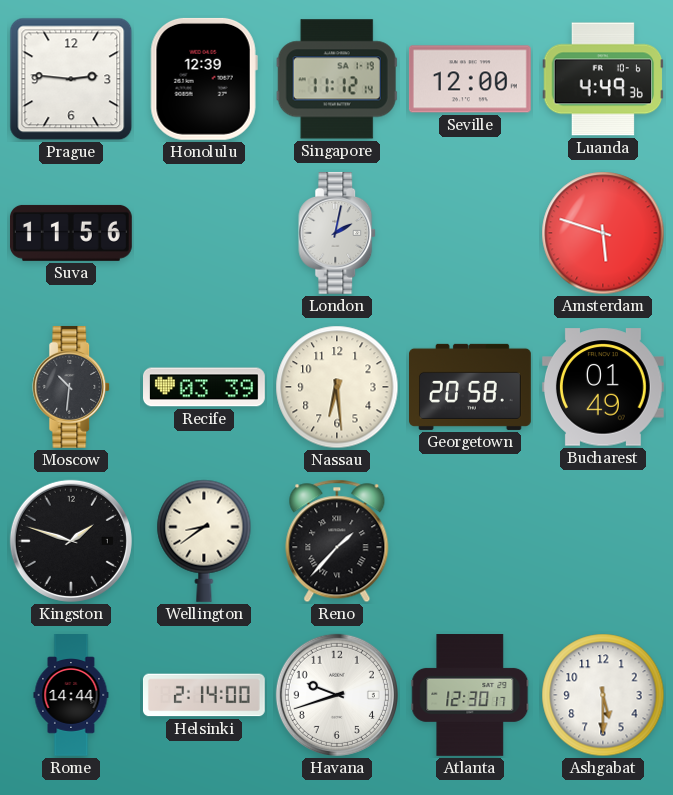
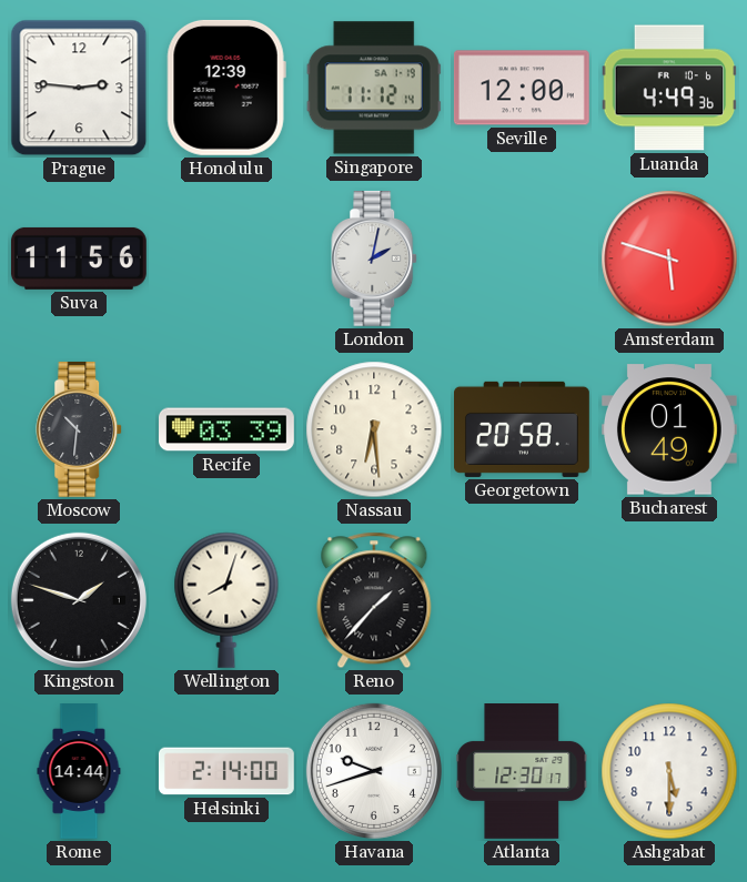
Wellington: 8:39 -> 8:03
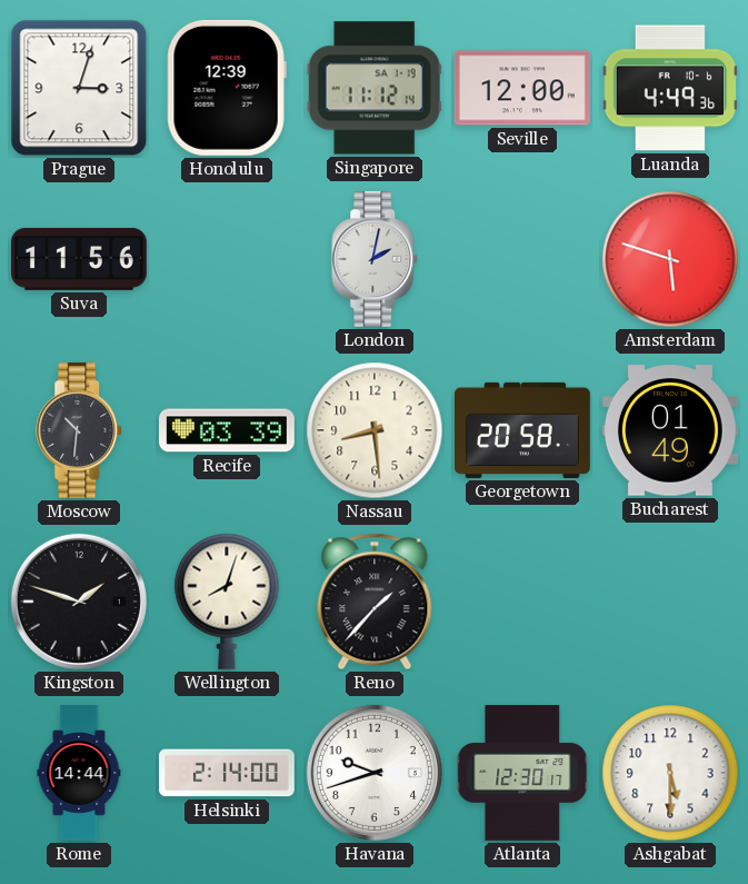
Prague: 2:46 -> 3:03
Nassau: 6:29 -> 8:29
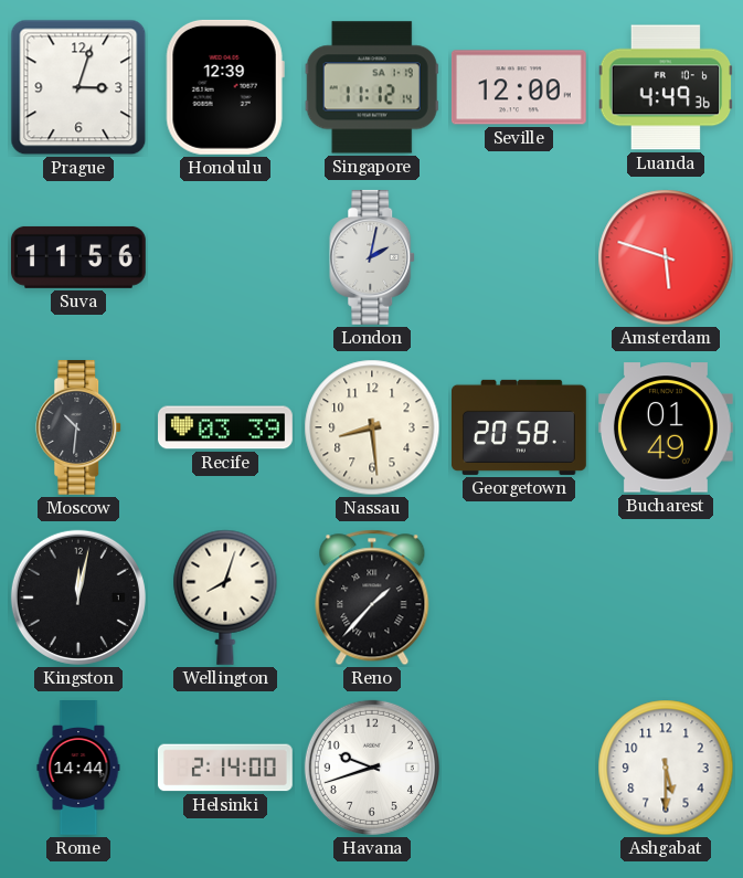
Kingston: 1:48 -> 12:02
Atlanta: 12:30 -> none
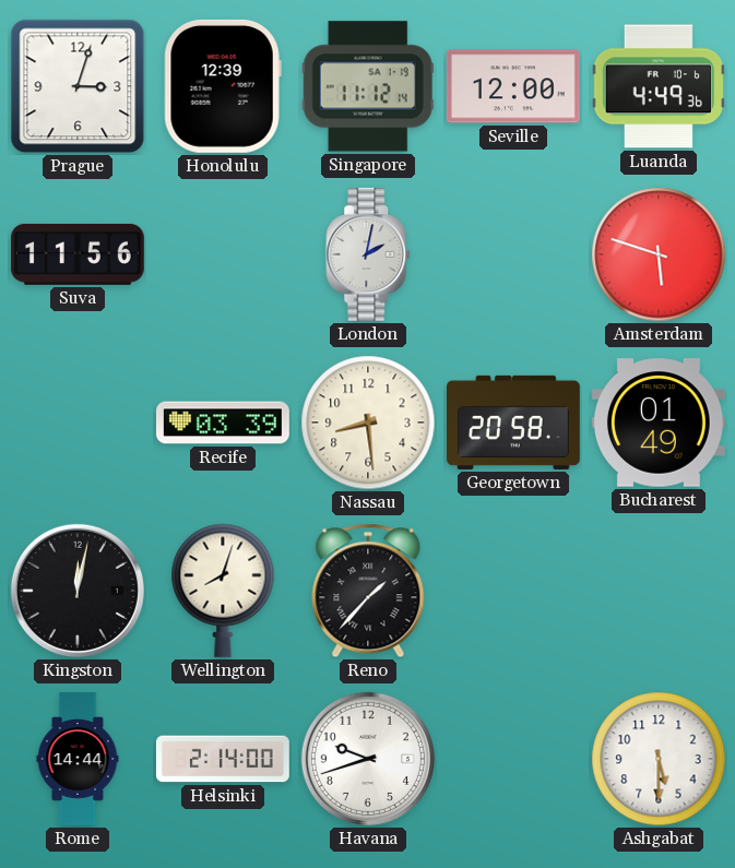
Moscow: 10:31 -> none
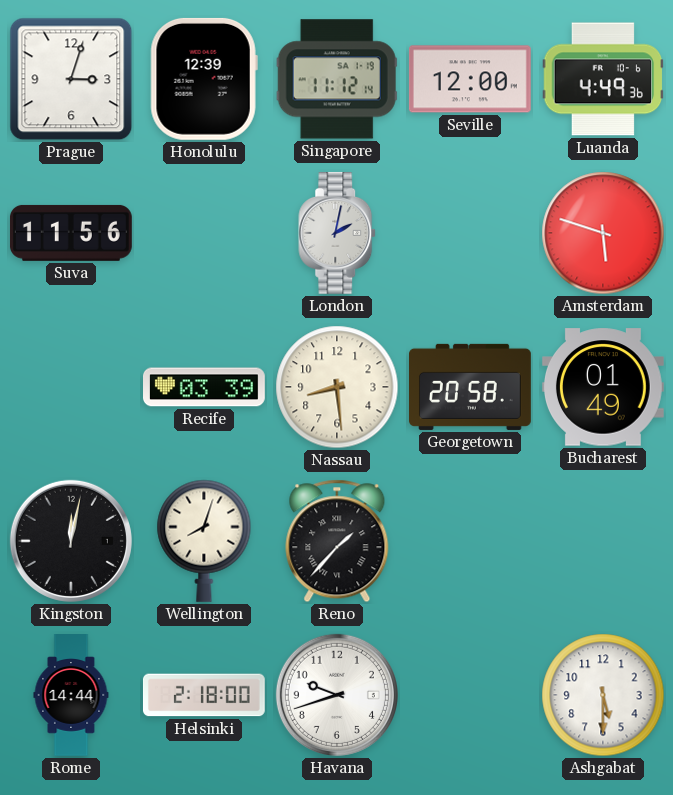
Helsinki: 2:14 -> 2:18
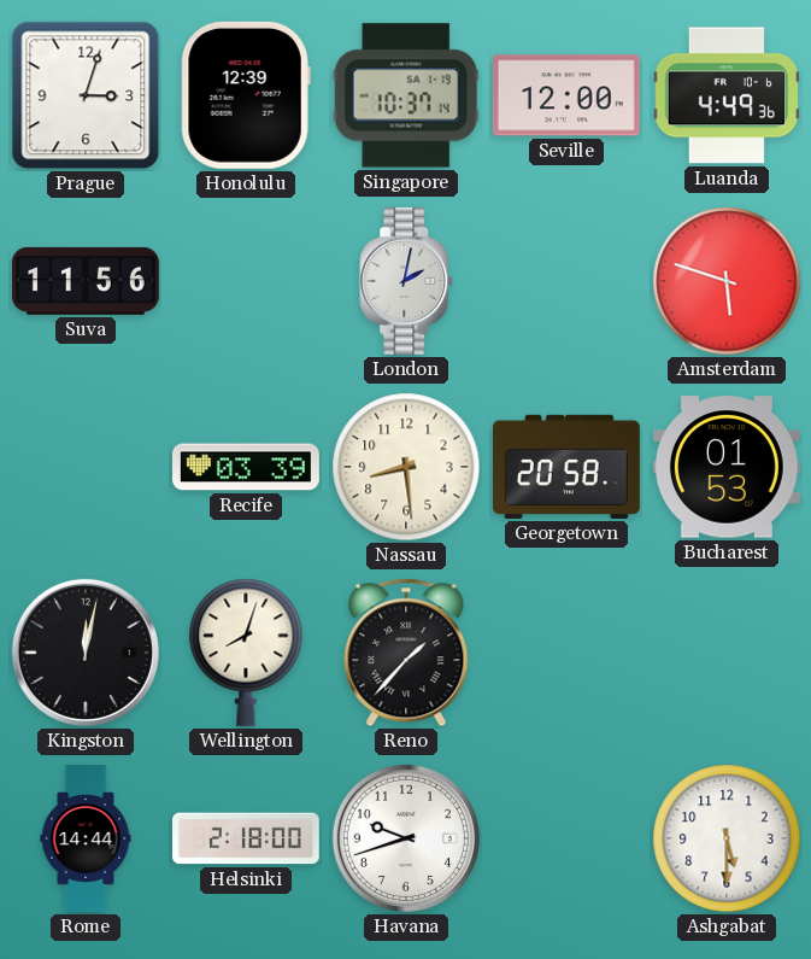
Singapore: 11:12 -> 10:37
Bucharest: 01:49 -> 01:53
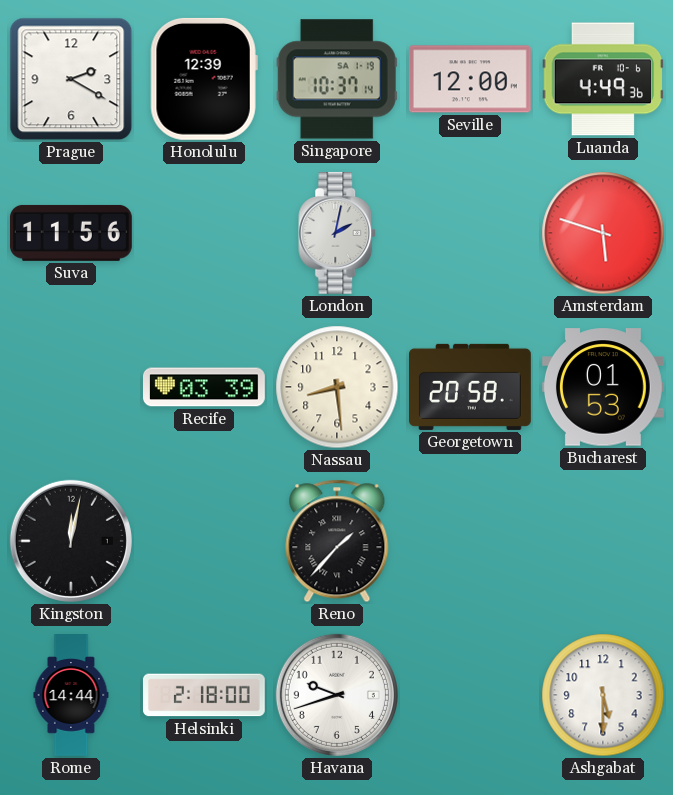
Prague: 3:03 -> 2:20
Wellington: 8:03 -> none
